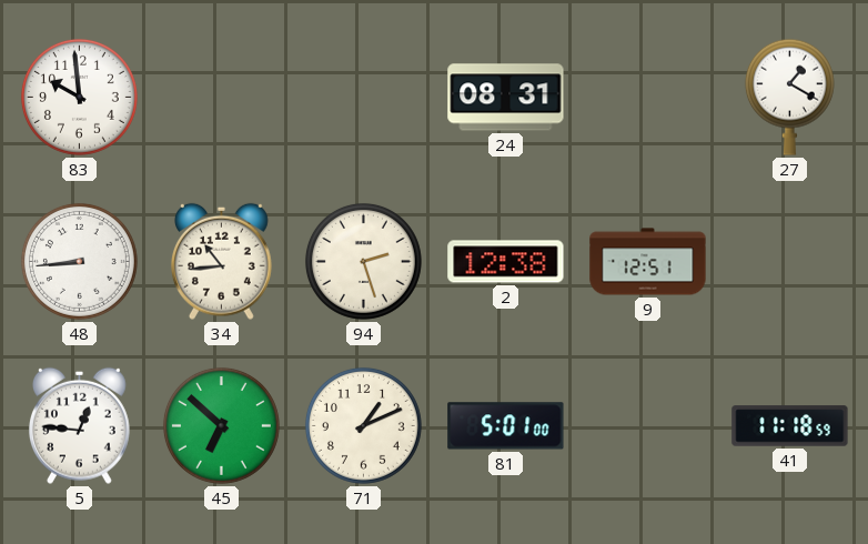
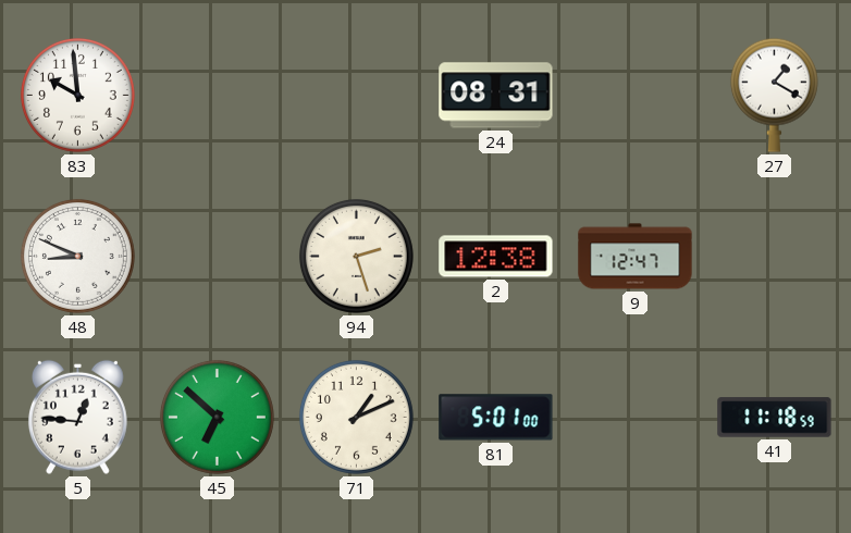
48: 8:44 -> 8:49
34: 10:44 -> none
9: 12:51 -> 12:47
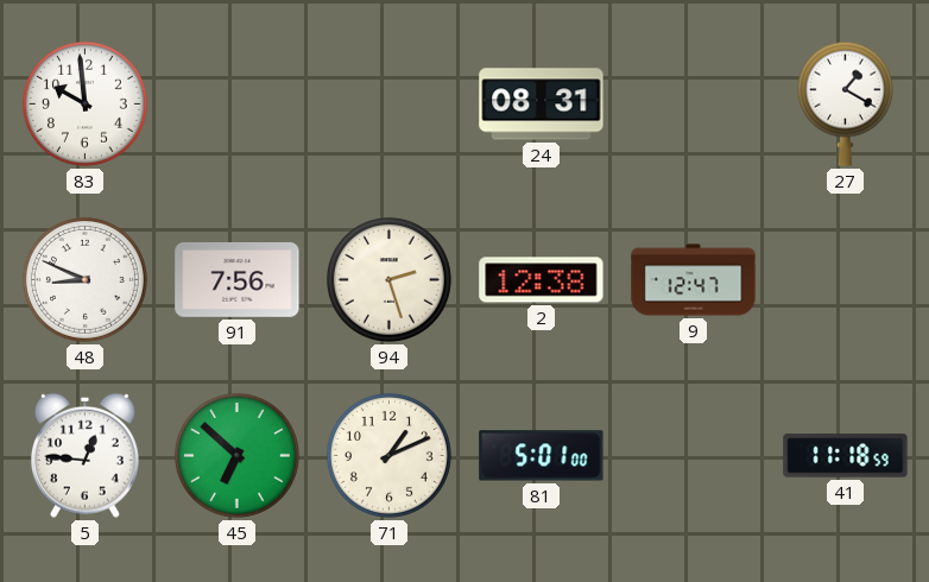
91: none -> 7:56
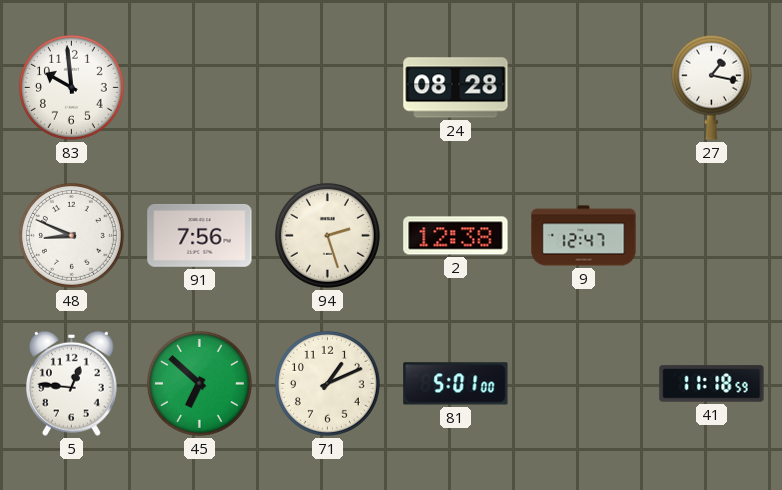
24: 08:31 -> 08:28
27: 1:20 -> 1:17
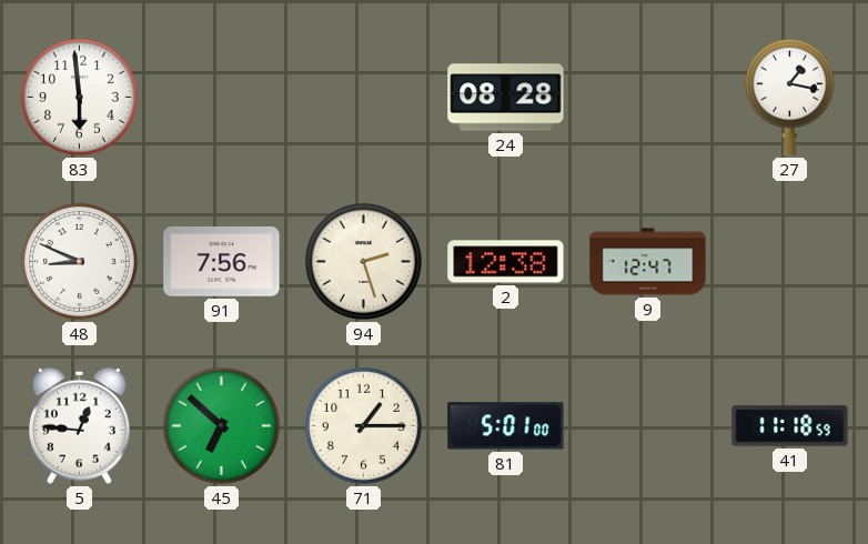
83: 9:59 -> 5:59
71: 1:11 -> 1:15
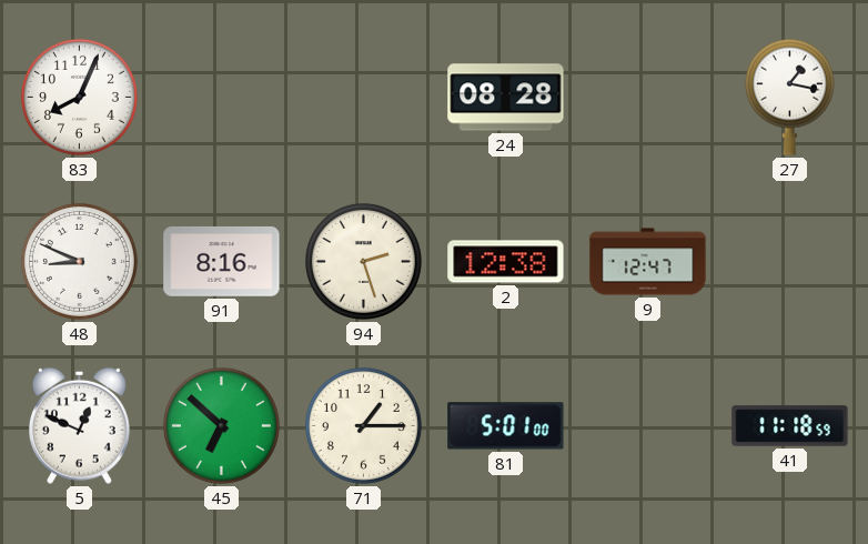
83: 5:59 -> 8:04
91: 7:56 -> 8:16
5: 12:46 -> 12:49
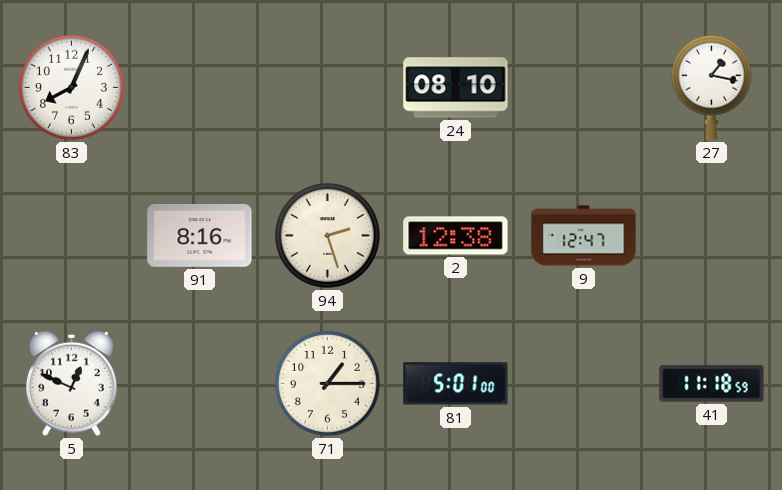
24: 08:28 -> 08:10
48: 8:49 -> none
45: 6:52 -> none
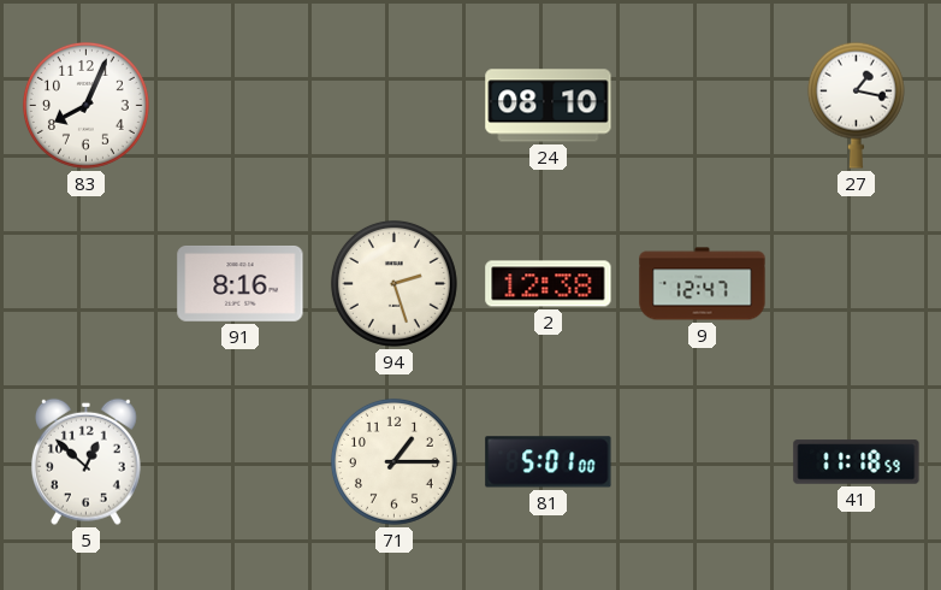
5: 12:49 -> 12:52
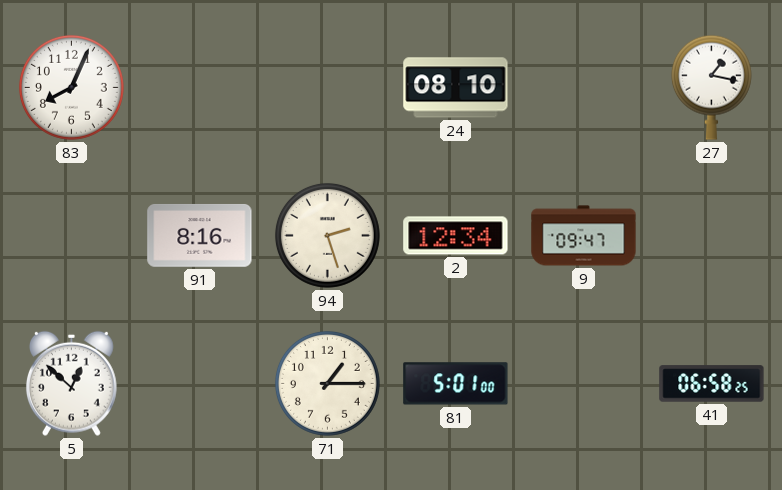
2: 12:38 -> 12:34
9: 12:47 -> 09:47
41: 11:18 -> 06:58
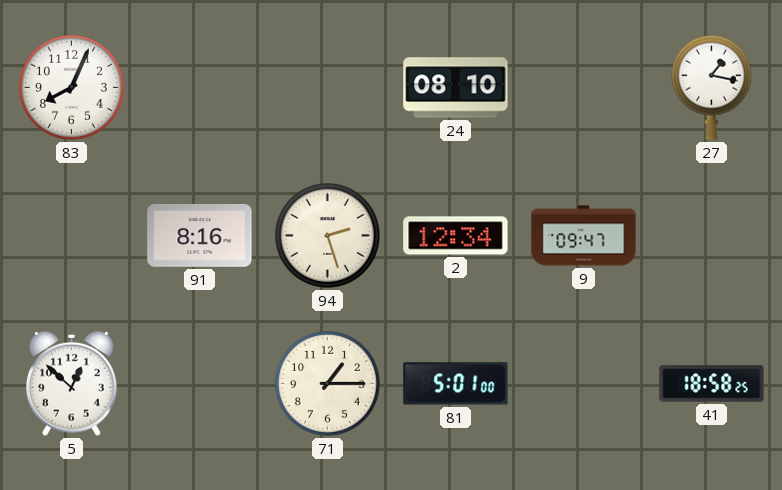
41: 06:58 -> 18:58
